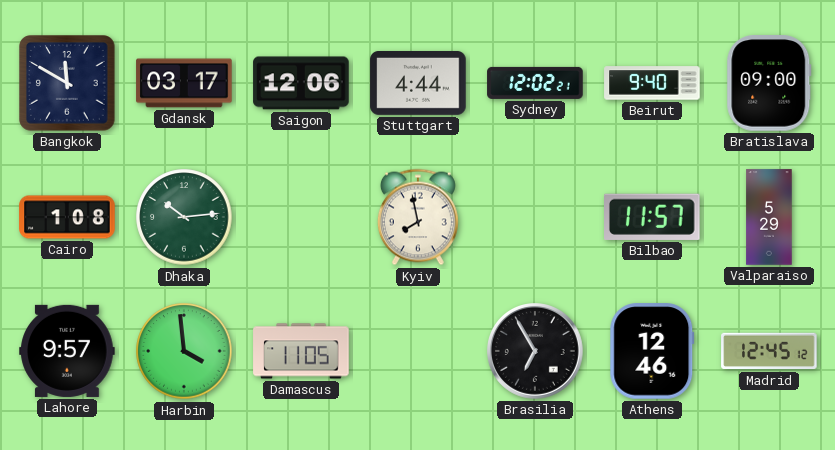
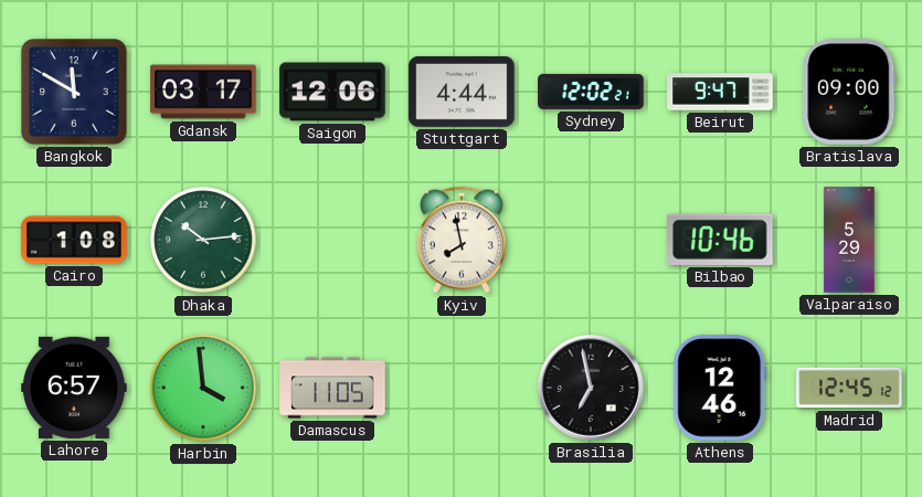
Beirut: 9:40 -> 9:47
Bilbao: 11:57 -> 10:46
Lahore: 9:57 -> 6:57
Brasilia: 6:55 -> 6:58
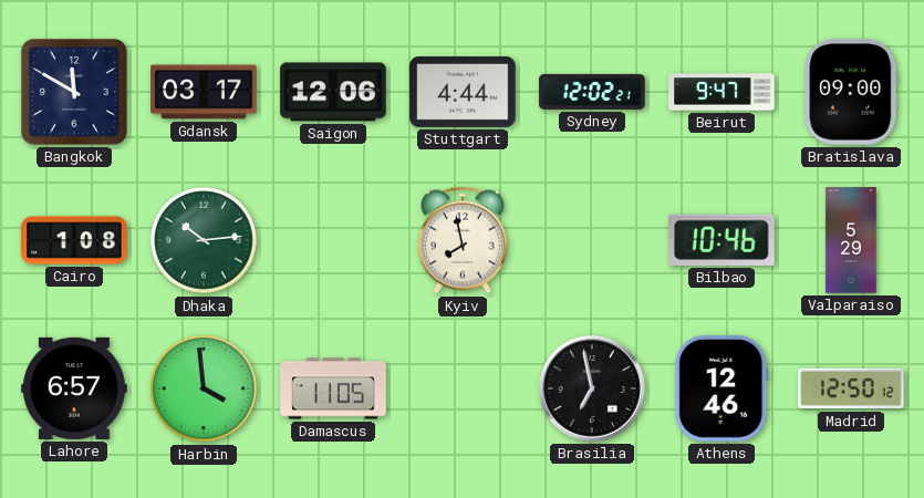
Madrid: 12:45 -> 12:50
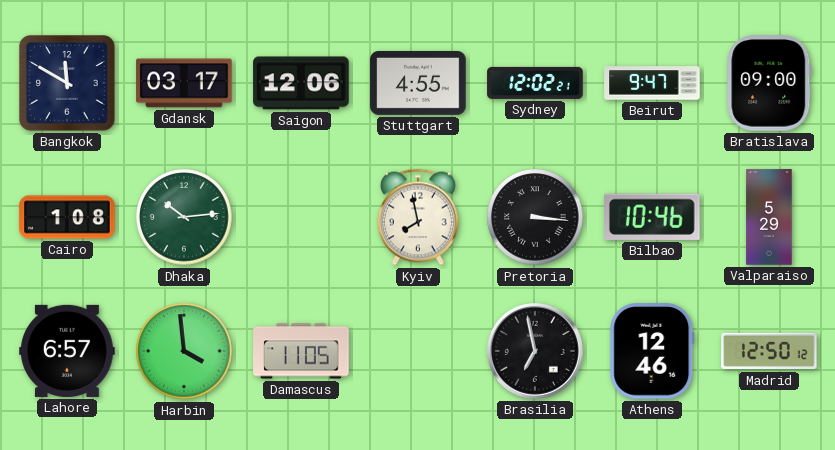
Stuttgart: 4:44 -> 4:55
Pretoria: none -> 3:16
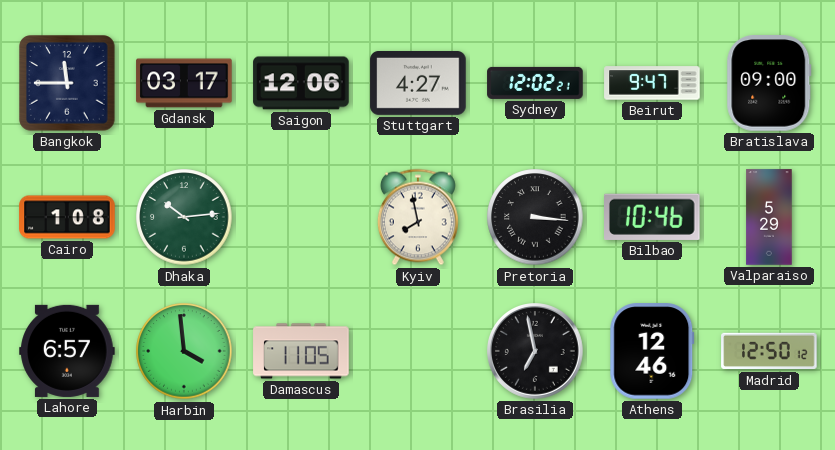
Bangkok: 11:50 -> 11:45
Stuttgart: 4:55 -> 4:27
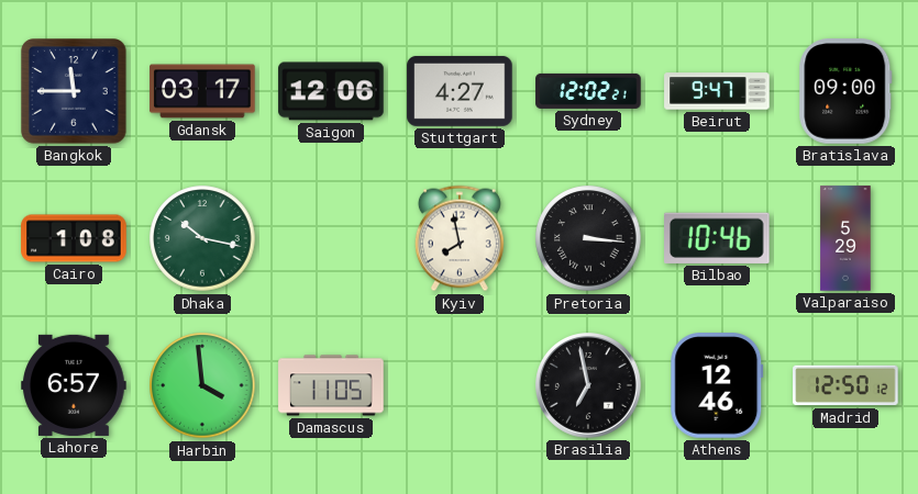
Dhaka: 10:14 -> 10:17
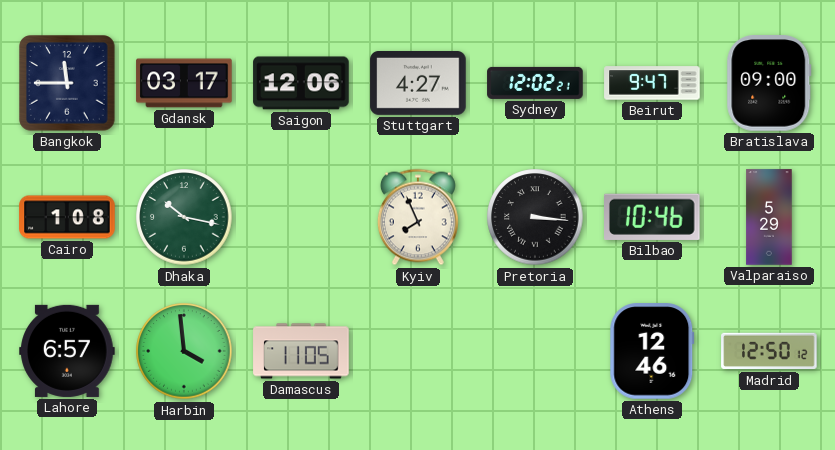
Kyiv: 7:58 -> 7:56
Brasilia: 6:58 -> none
